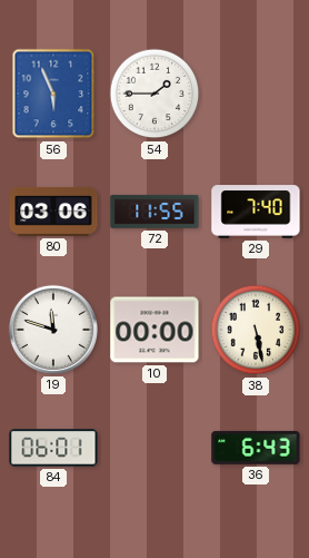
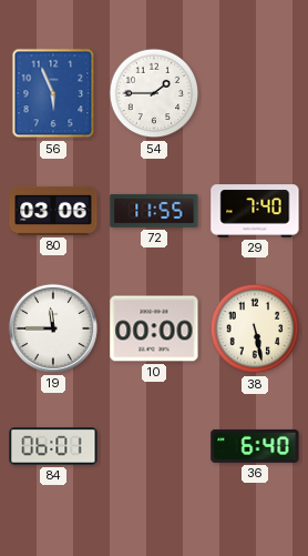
19: 11:48 -> 11:45
36: 6:43 -> 6:40
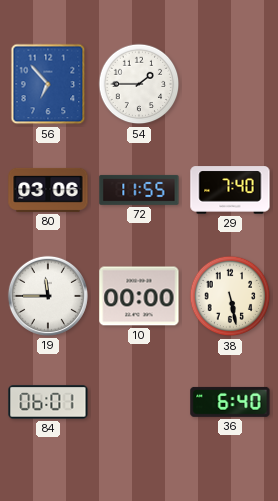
56: 5:56 -> 6:53
